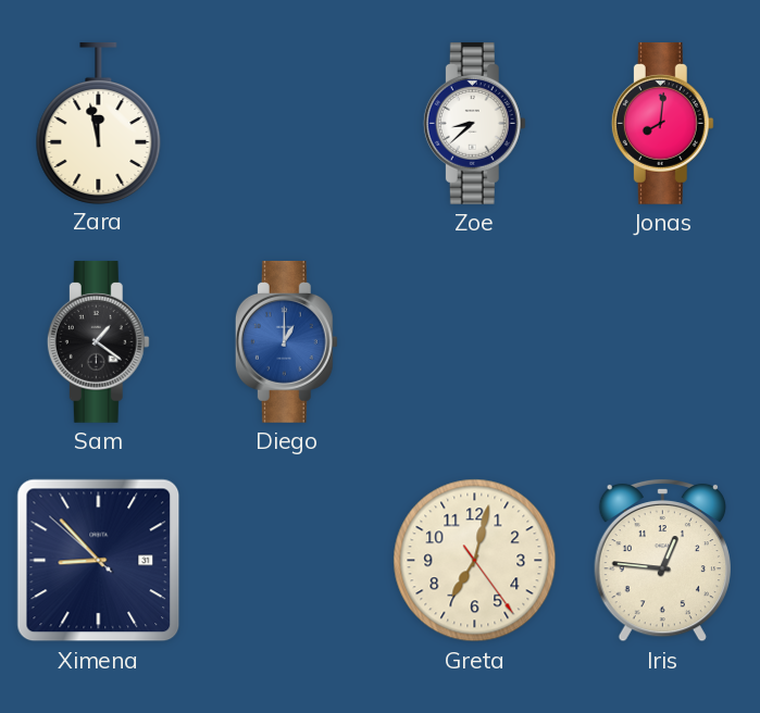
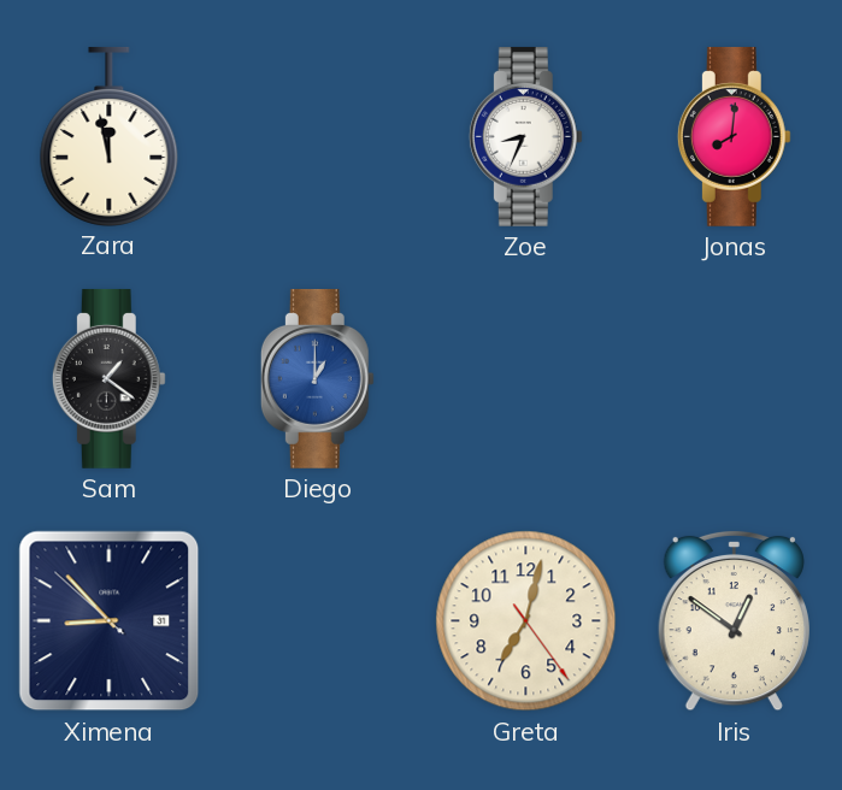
Zoe: 8:38 -> 8:34
Iris: 12:46 -> 12:51
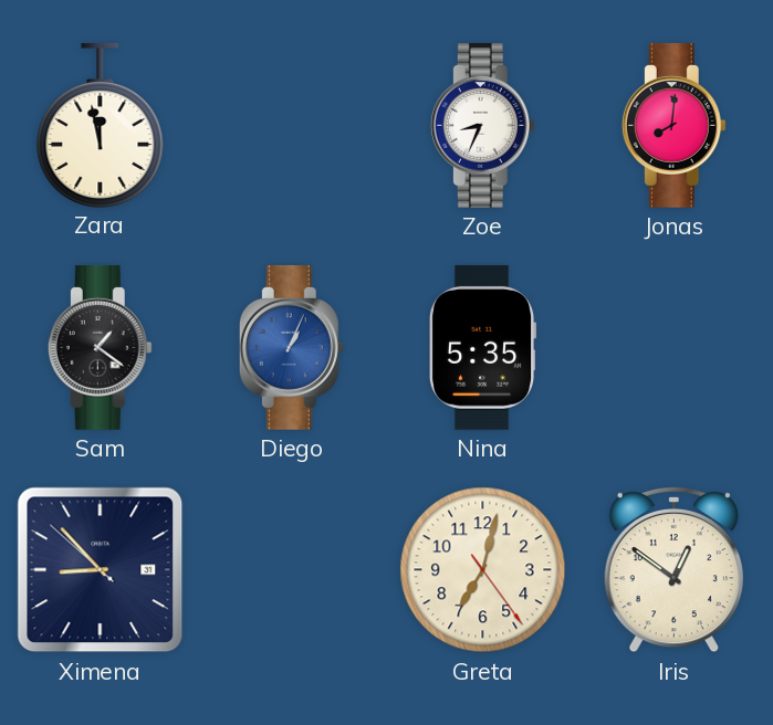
Diego: 1:00 -> 1:04
Nina: none -> 5:35
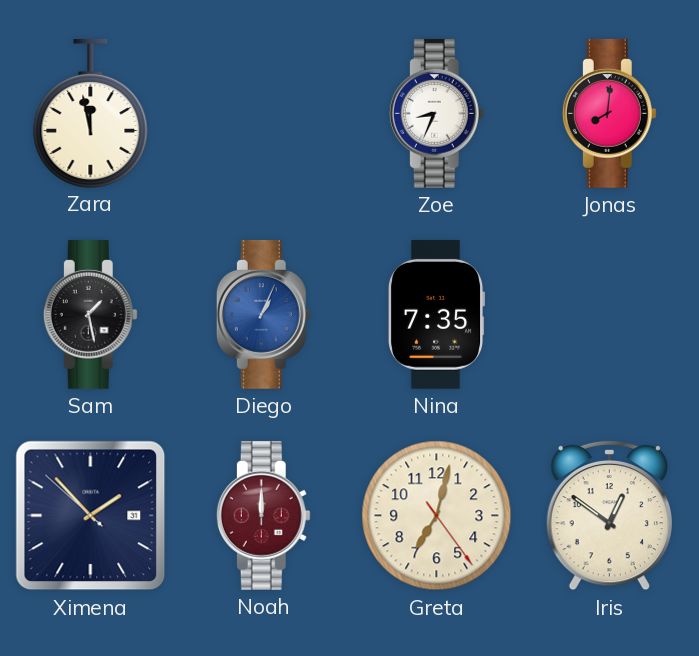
Sam: 1:21 -> 1:28
Nina: 5:35 -> 7:35
Ximena: 8:52 -> 1:52
Noah: none -> 12:00
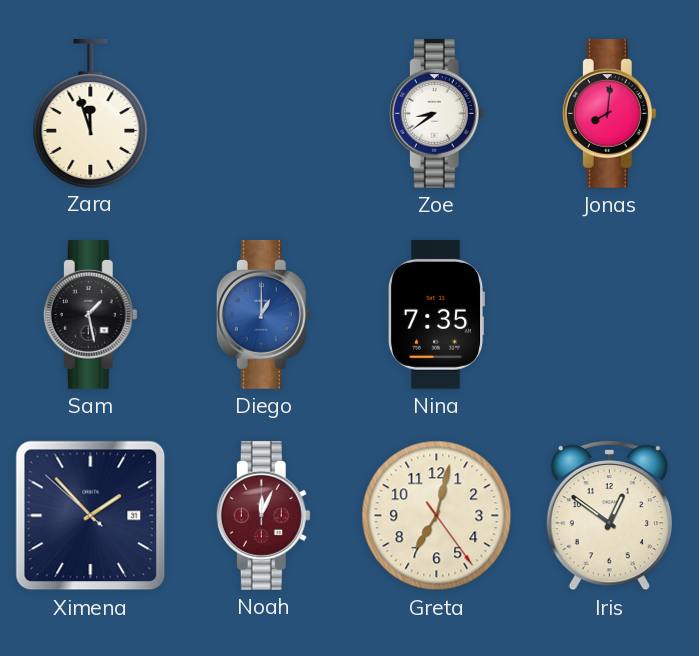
Zara: 11:58 -> 11:57
Zoe: 8:34 -> 8:39
Diego: 1:04 -> 1:00
Noah: 12:00 -> 12:04
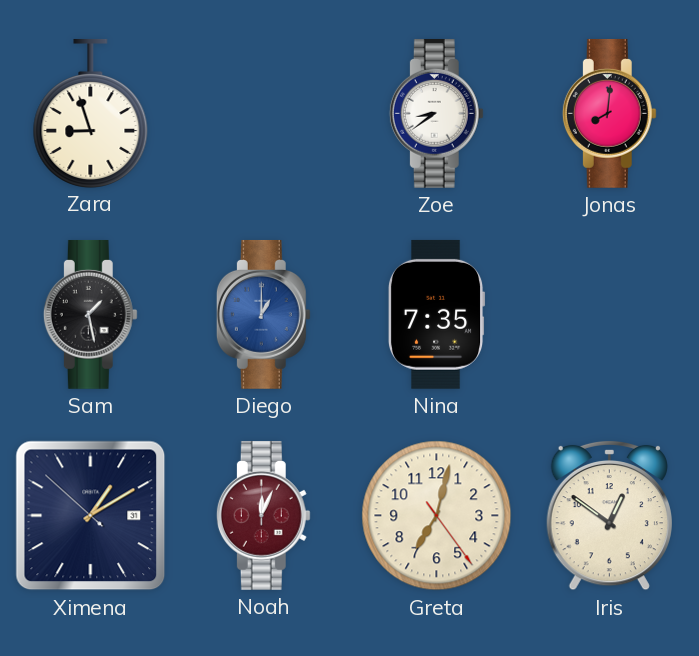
Zara: 11:57 -> 8:57
Ximena: 1:52 -> 1:09
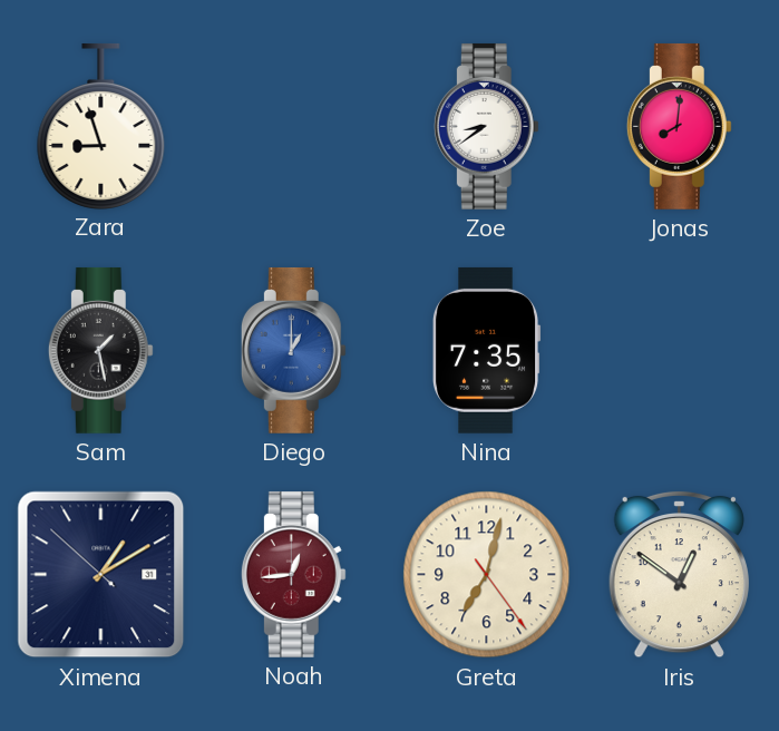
Noah: 12:04 -> 12:44
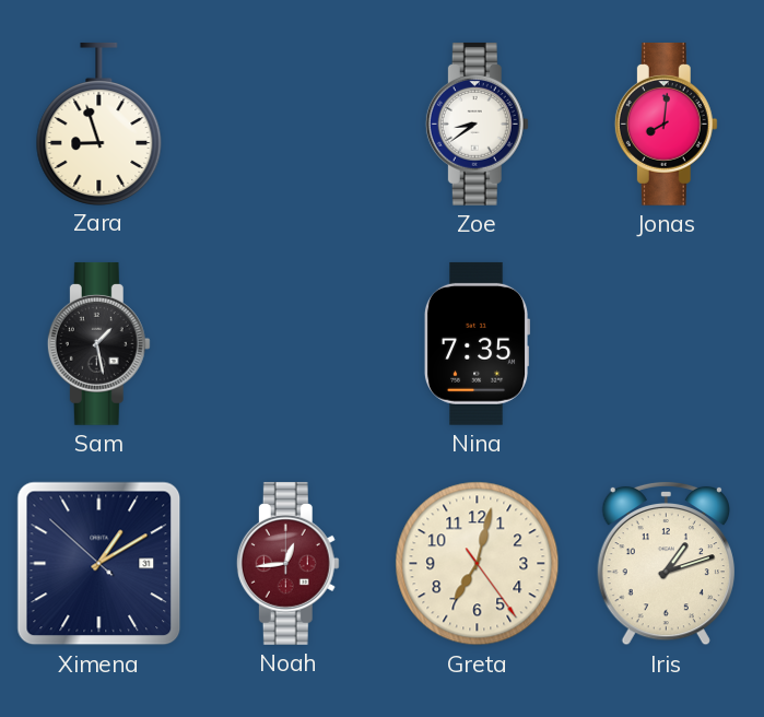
Diego: 1:00 -> none
Iris: 12:51 -> 1:12
